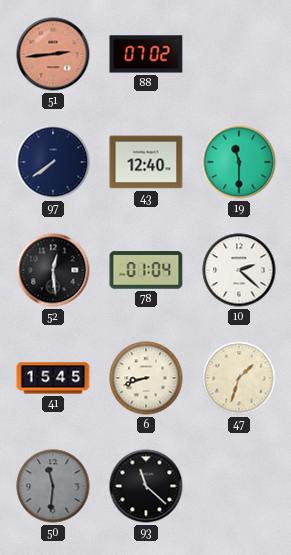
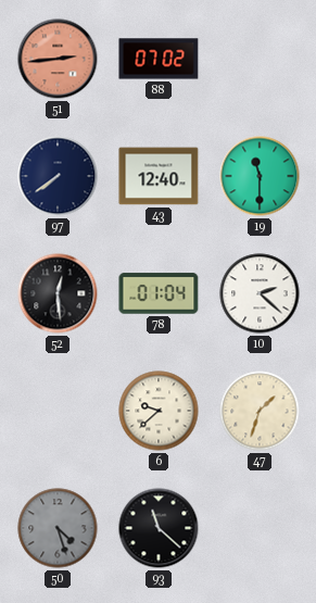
41: 15:45 -> none
6: 8:42 -> 9:38
50: 11:31 -> 4:27
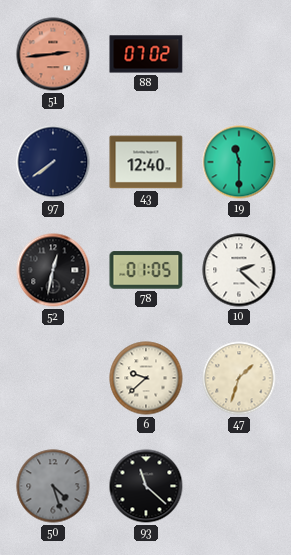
52: 12:29 -> 12:32
78: 01:04 -> 01:05
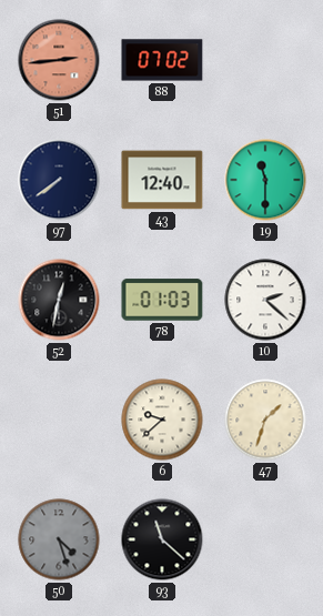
78: 01:05 -> 01:03
